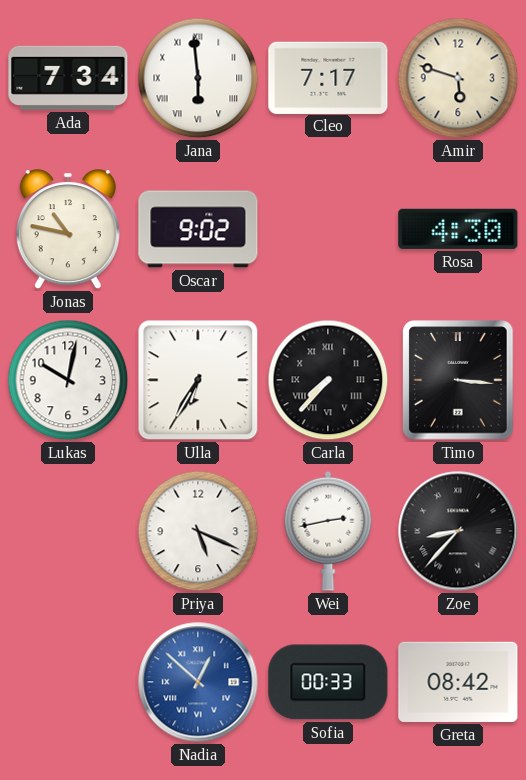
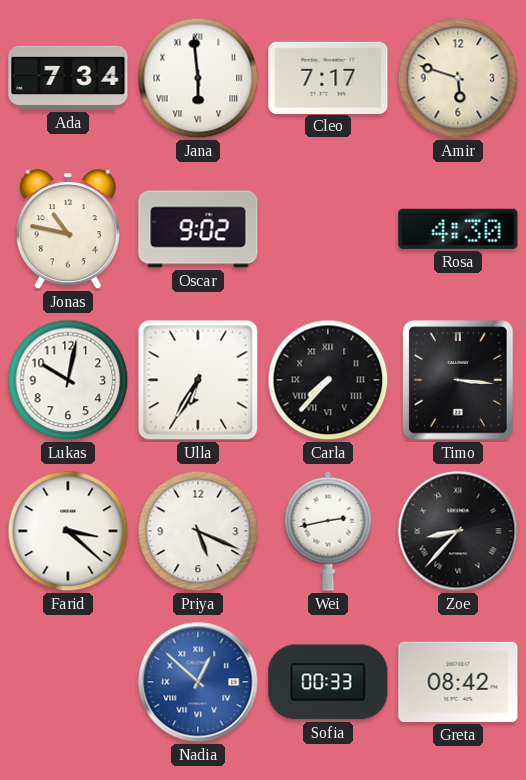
Farid: none -> 3:22
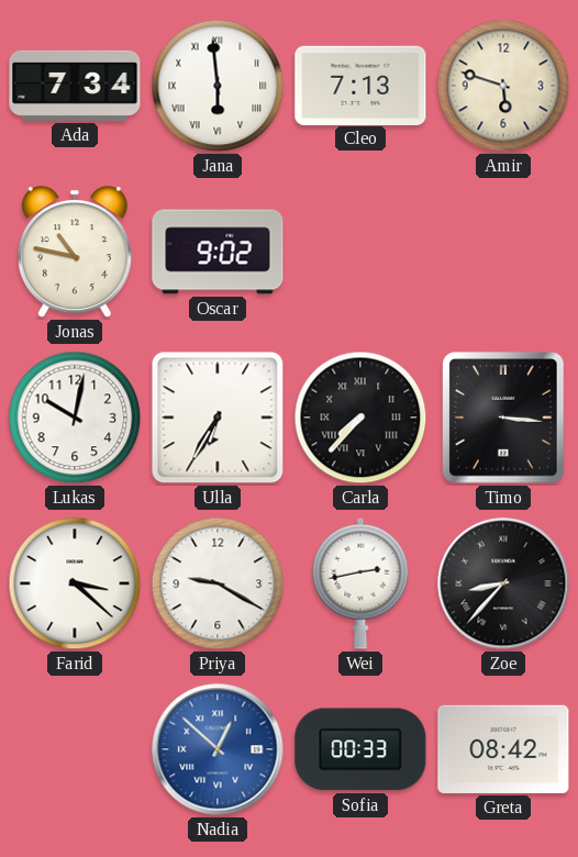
Cleo: 7:17 -> 7:13
Rosa: 4:30 -> none
Priya: 5:19 -> 9:20
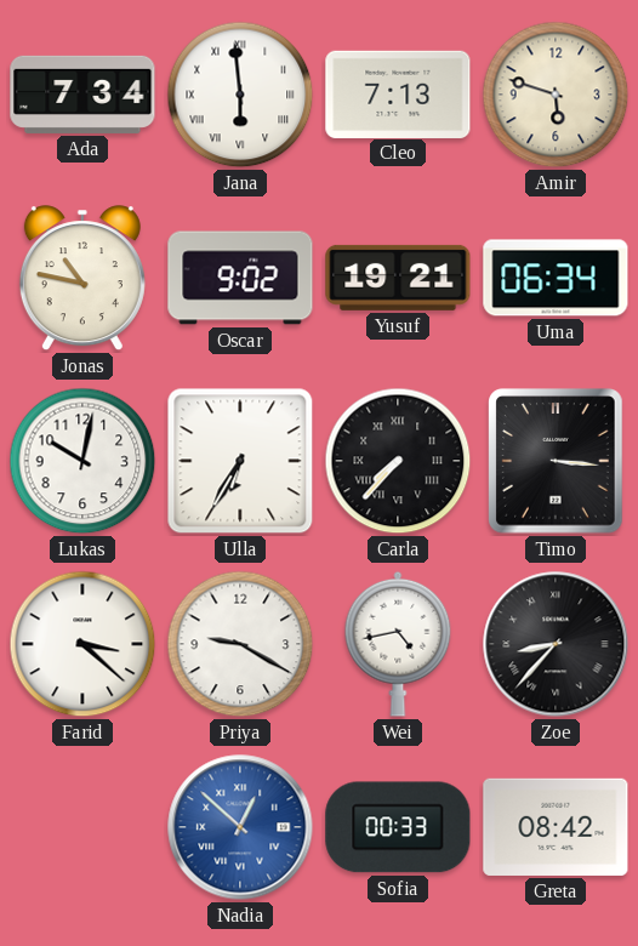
Yusuf: none -> 19:21
Uma: none -> 06:34
Wei: 2:43 -> 4:43
